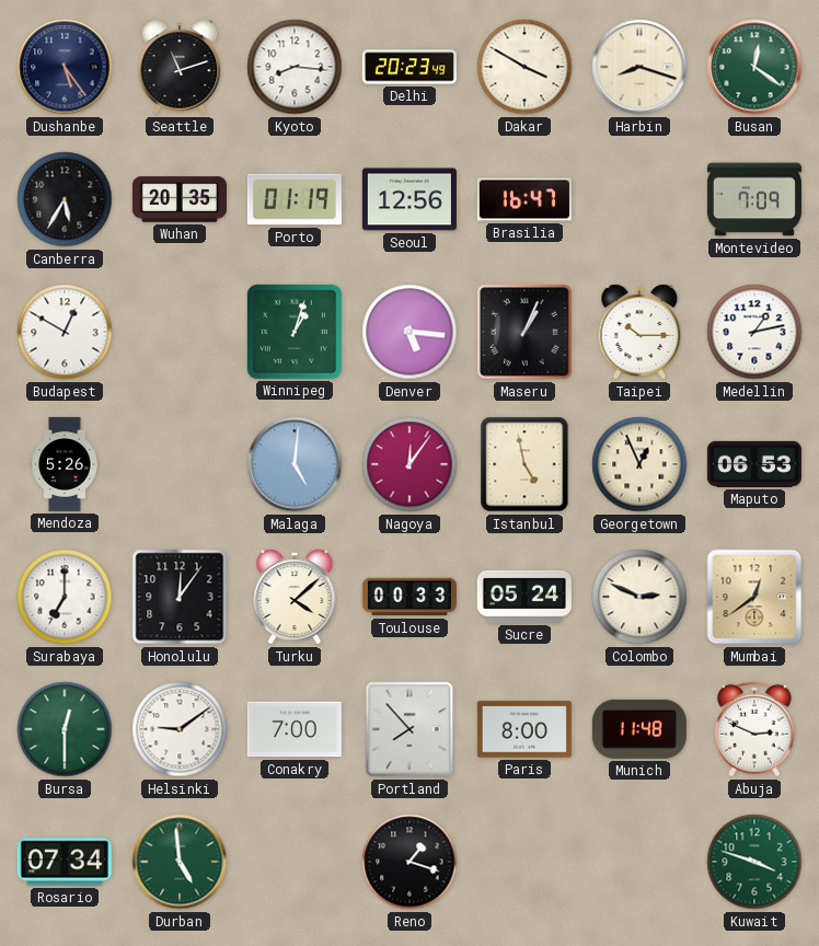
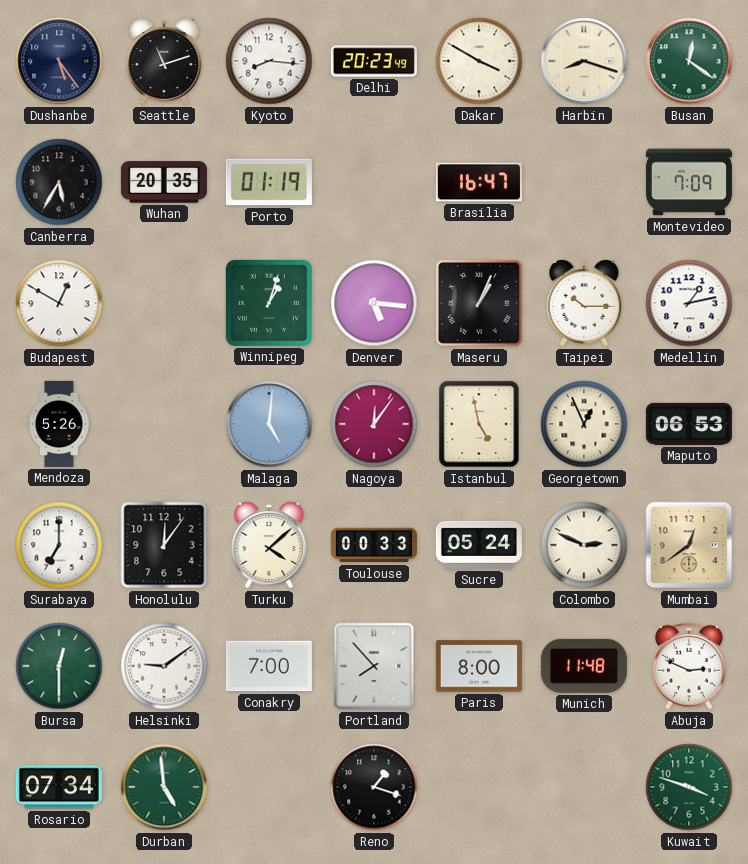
Seoul: 12:56 -> none
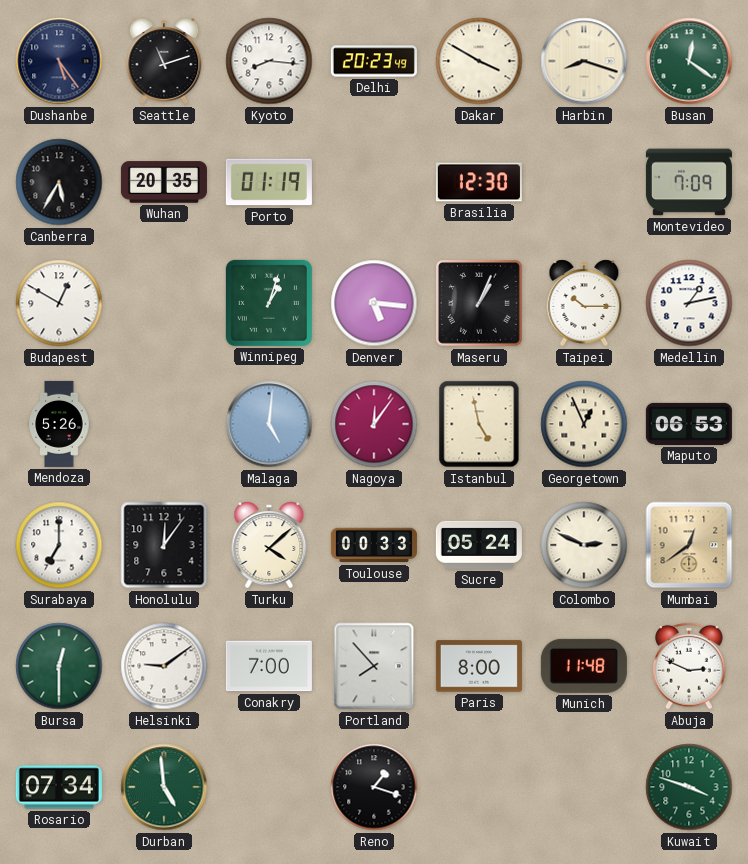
Brasilia: 16:47 -> 12:30
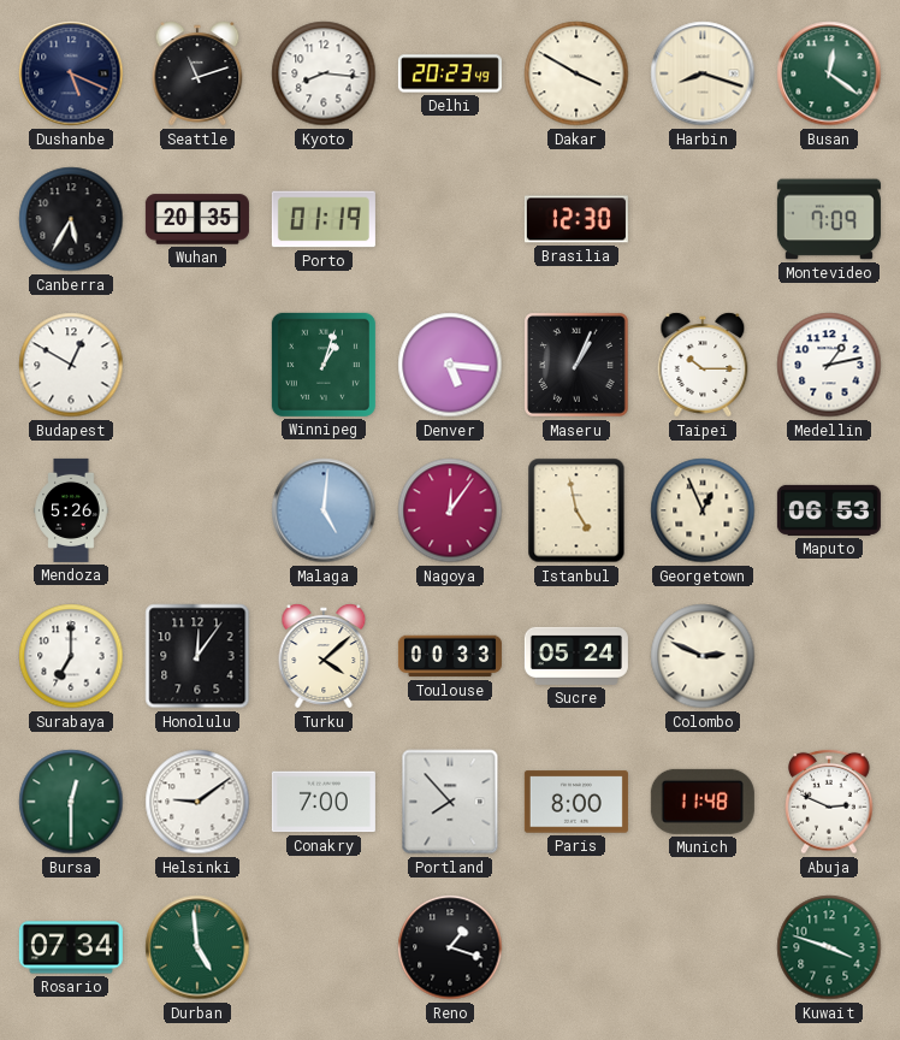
Dushanbe: 5:24 -> 5:19
Mumbai: 12:39 -> none
